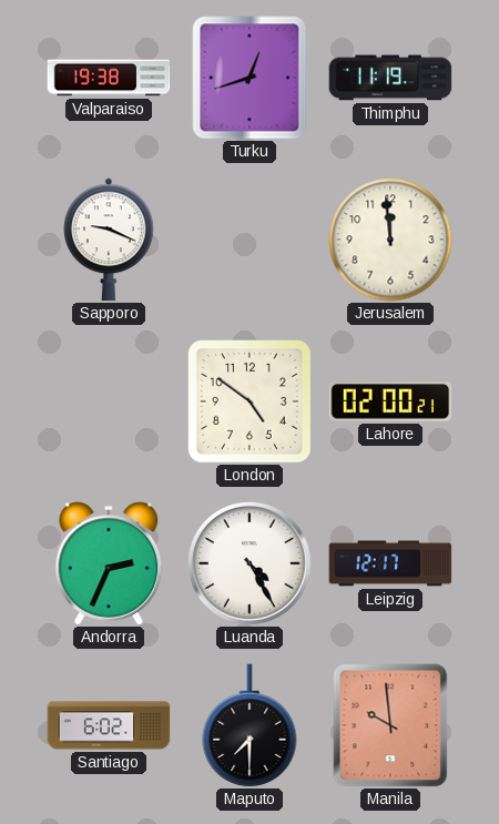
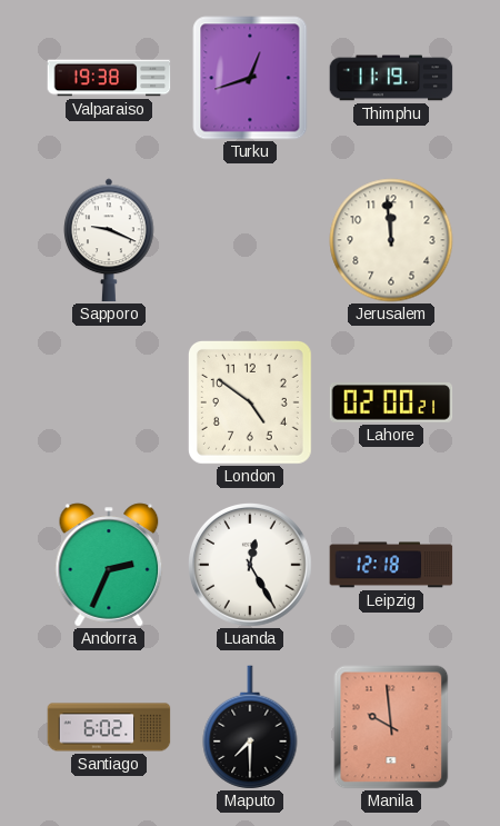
Luanda: 4:25 -> 12:25
Leipzig: 12:17 -> 12:18
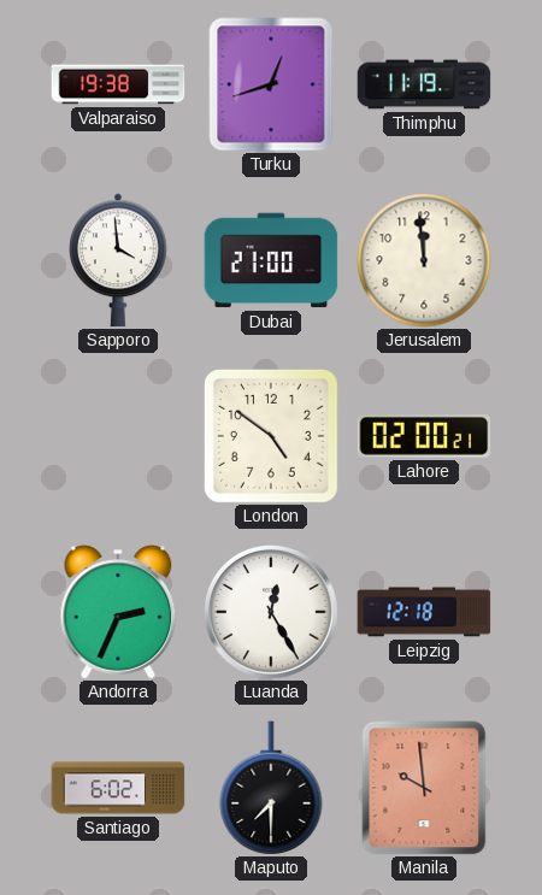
Sapporo: 9:19 -> 3:59
Dubai: none -> 21:00
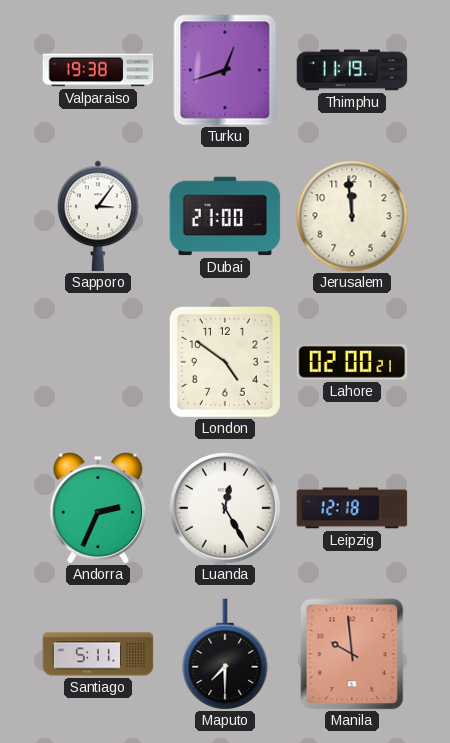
Sapporo: 3:59 -> 3:06
Santiago: 6:02 -> 5:11
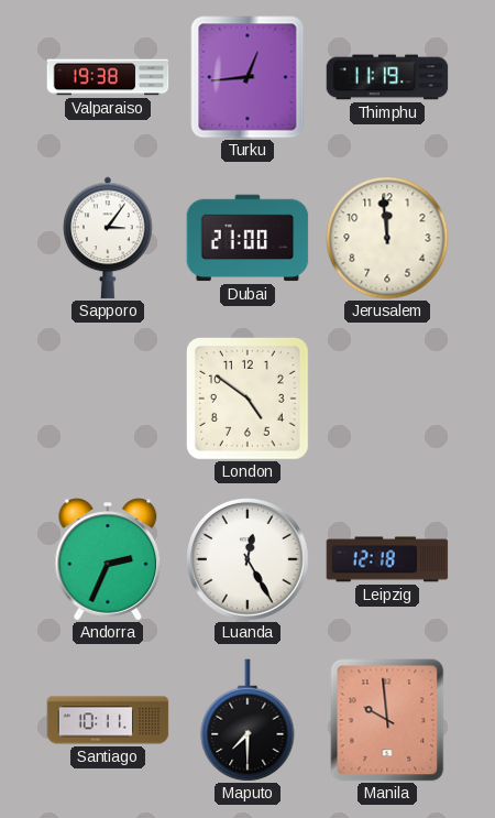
Turku: 12:42 -> 12:44
Lahore: 02:00 -> none
Santiago: 5:11 -> 10:11
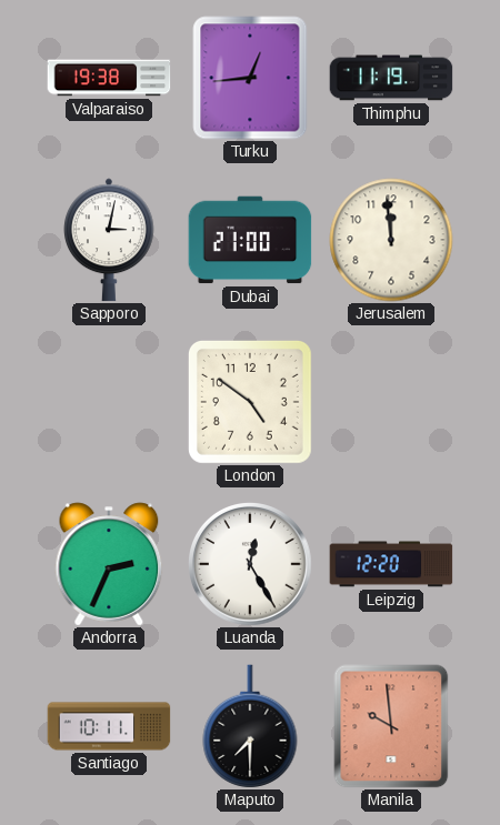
Sapporo: 3:06 -> 3:02
Leipzig: 12:18 -> 12:20
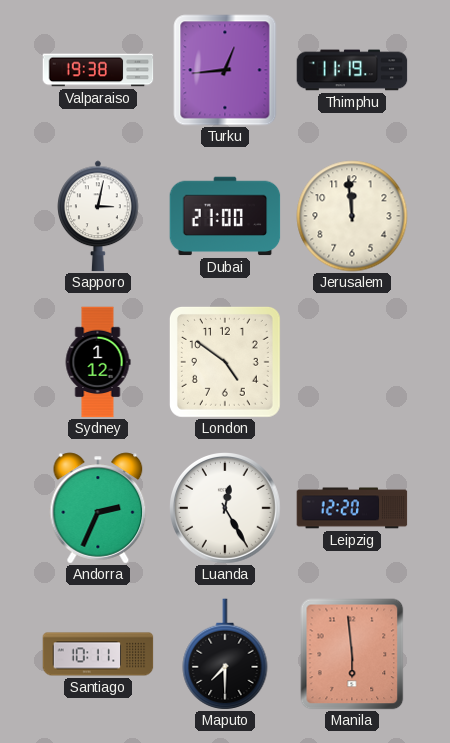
Sydney: none -> 1:12
Manila: 9:59 -> 5:59
